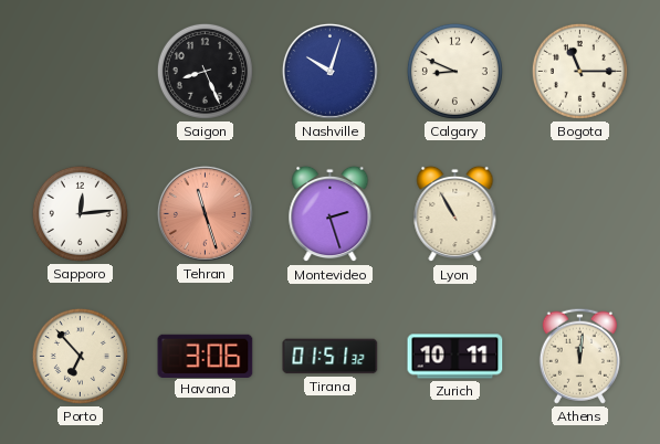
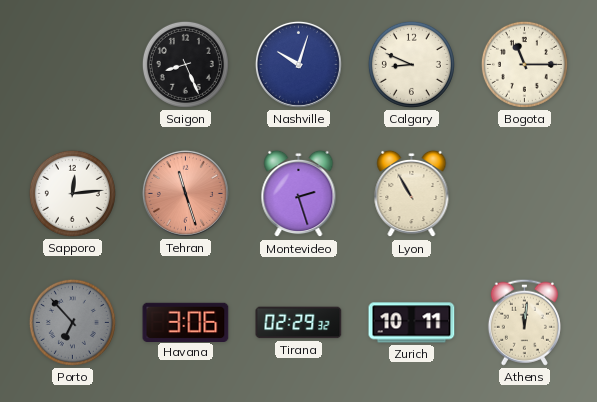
Porto dial: cream -> grey
Tirana: 01:51 -> 02:29
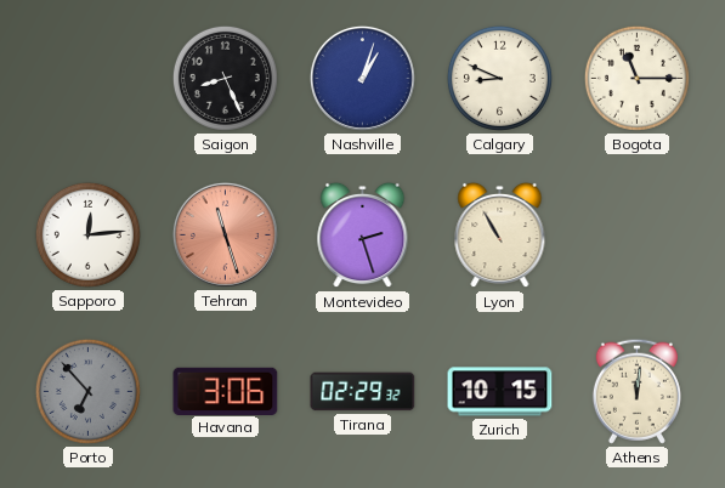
Nashville: 10:03 -> 1:03
Zurich: 10:11 -> 10:15
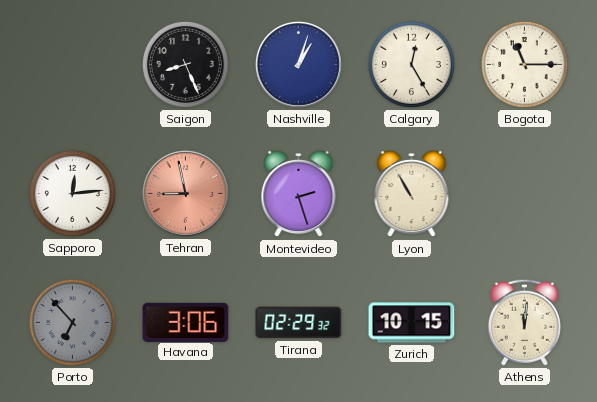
Calgary: 8:49 -> 12:25
Tehran: 11:27 -> 8:58
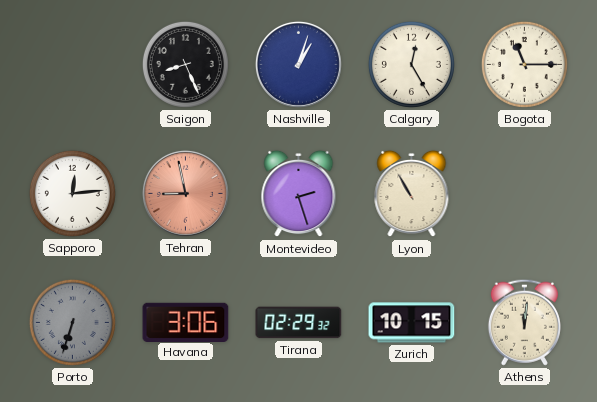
Porto: 6:53 -> 6:33
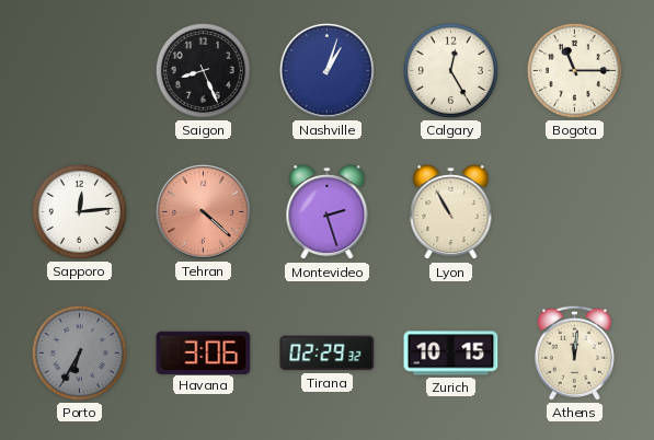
Tehran: 8:58 -> 4:22
Porto: 6:33 -> 6:35
